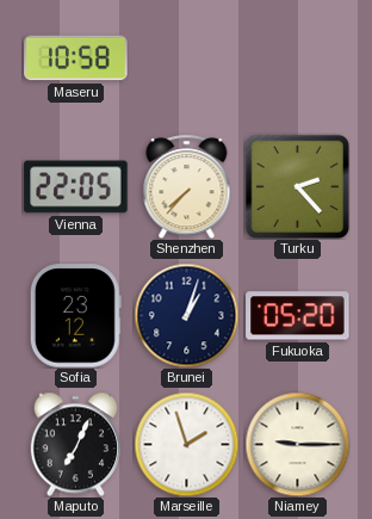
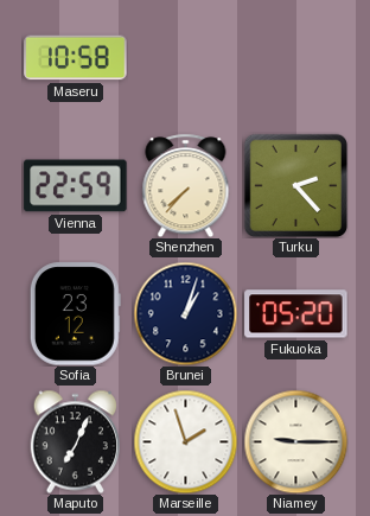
Vienna: 22:05 -> 22:59
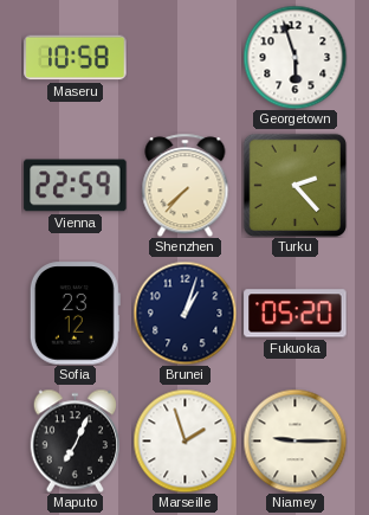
Georgetown: none -> 5:57
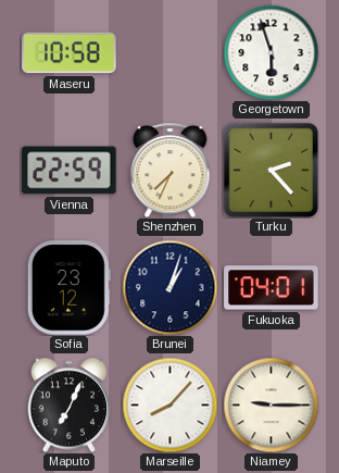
Shenzhen: 7:37 -> 7:34
Fukuoka: 05:20 -> 04:01
Marseille: 1:57 -> 8:07
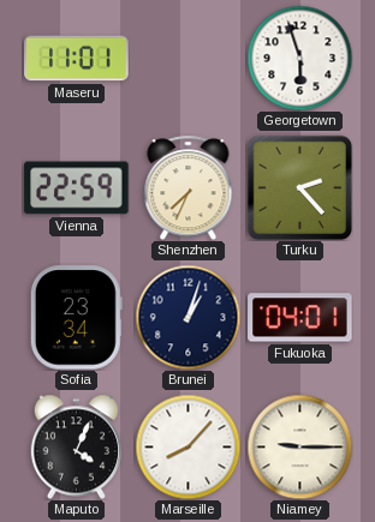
Maseru: 10:58 -> 11:01
Sofia: 23:12 -> 23:34
Maputo: 7:04 -> 4:04
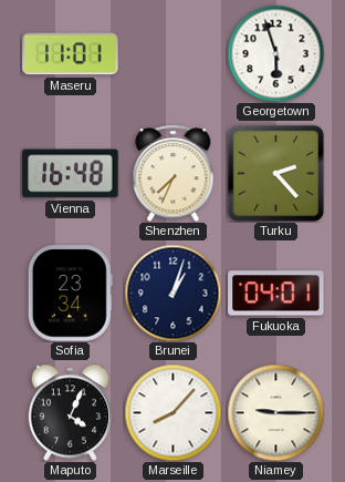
Vienna: 22:59 -> 16:48
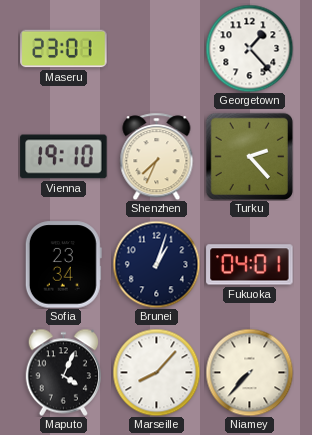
Maseru: 11:01 -> 23:01
Georgetown: 5:57 -> 1:23
Vienna: 16:48 -> 19:10
Niamey: 9:15 -> 7:37
